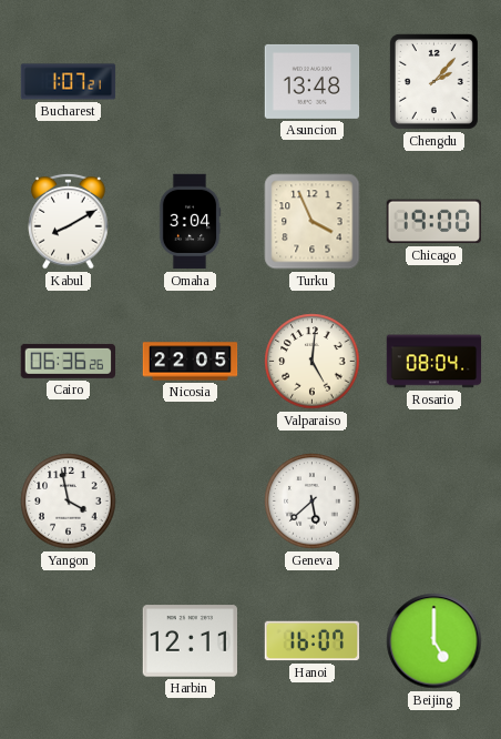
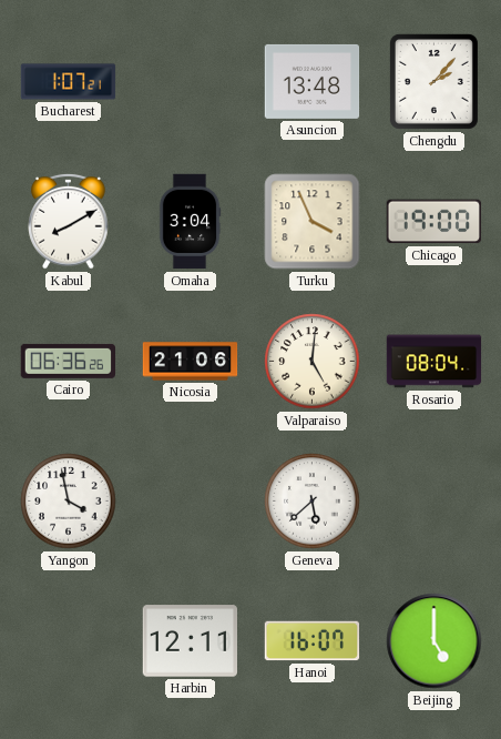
Nicosia: 22:05 -> 21:06
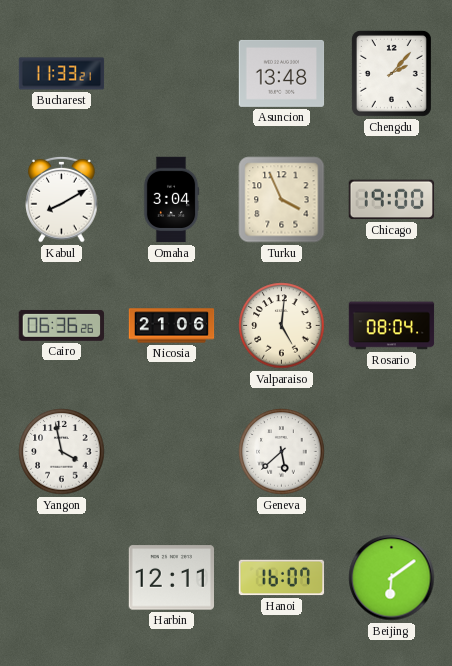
Bucharest: 1:07 -> 11:33
Beijing: 5:00 -> 6:09
